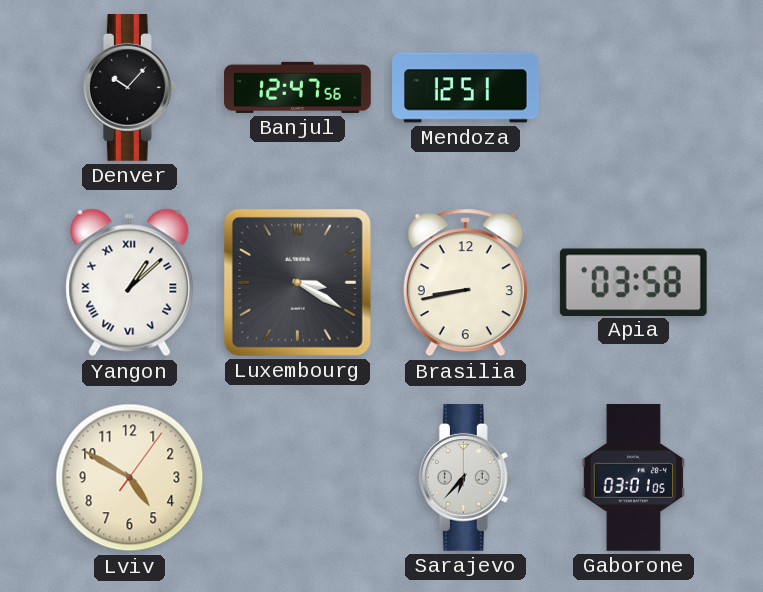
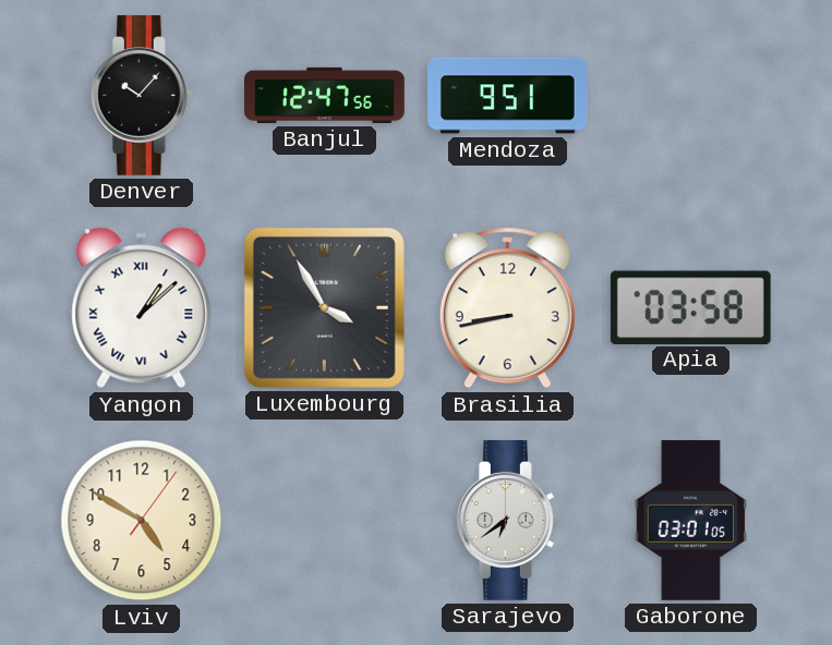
Mendoza: 12:51 -> 9:51
Luxembourg: 3:20 -> 3:55
Sarajevo: 6:37 -> 6:39
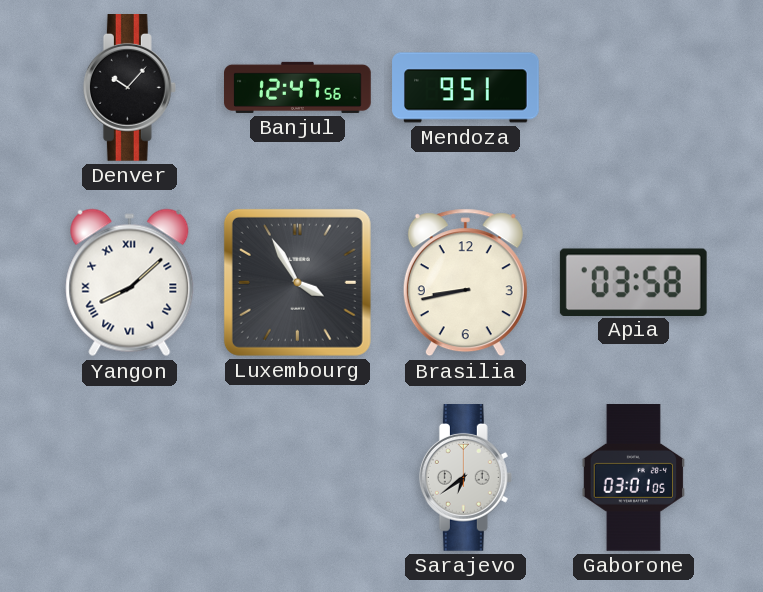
Yangon: 1:08 -> 8:08
Lviv: 4:50 -> none
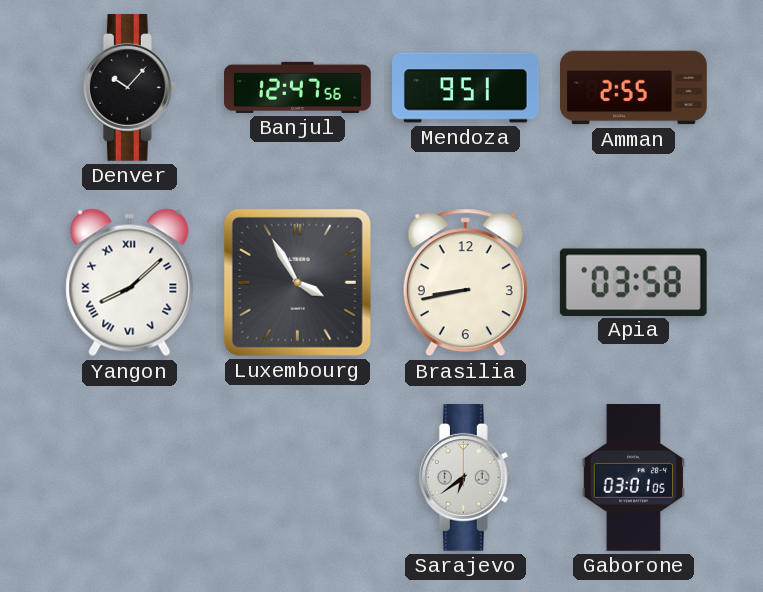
Amman: none -> 2:55
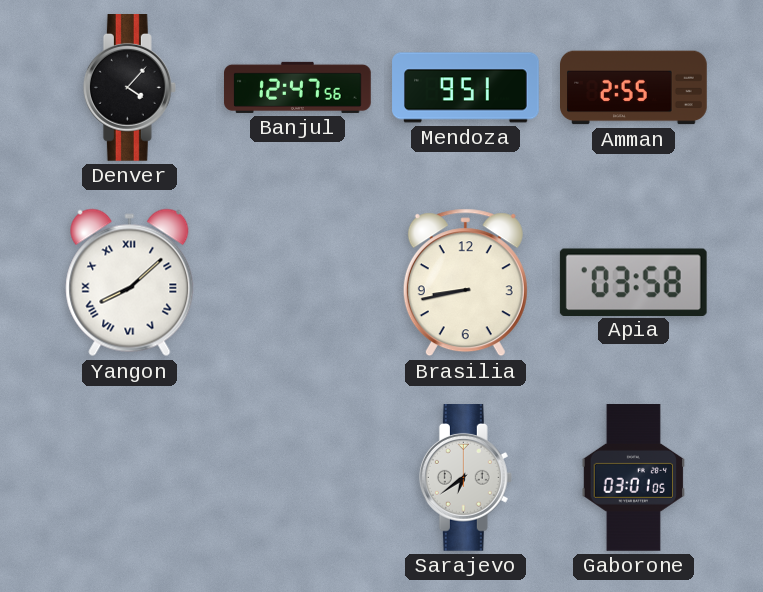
Denver: 10:07 -> 4:07
Luxembourg: 3:55 -> none
